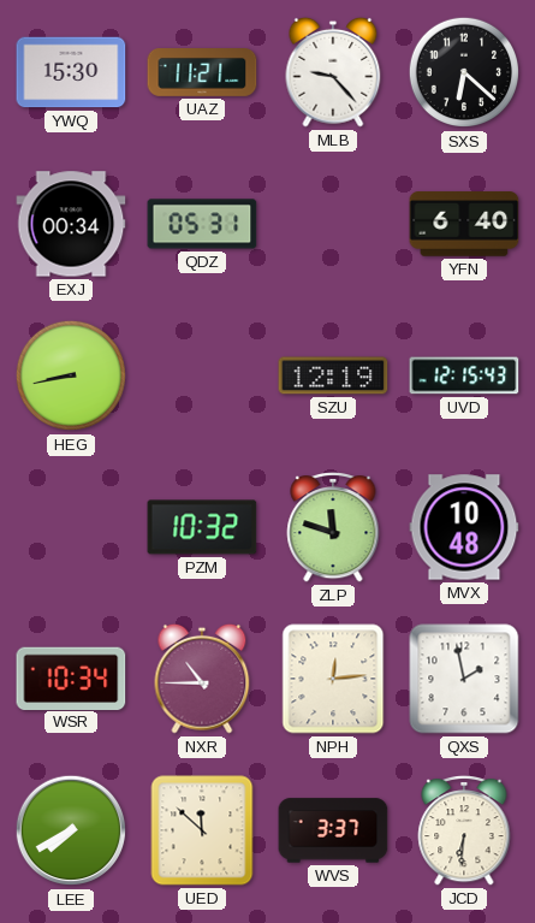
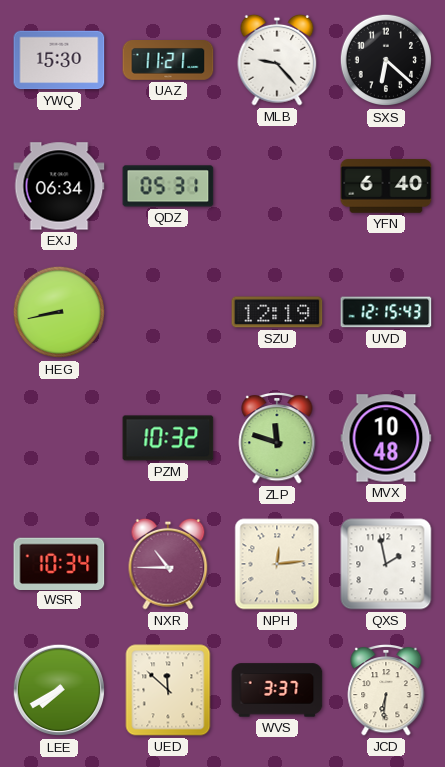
EXJ: 00:34 -> 06:34
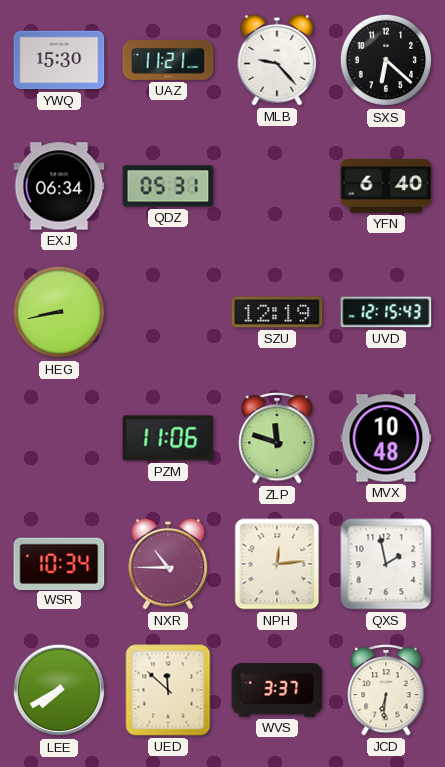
PZM: 10:32 -> 11:06
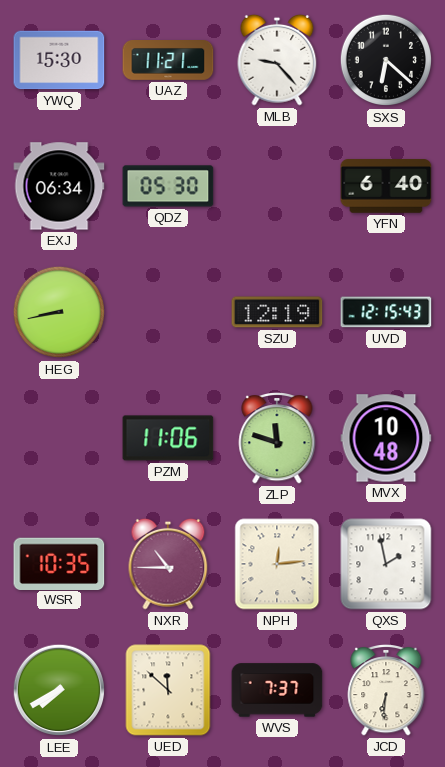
QDZ: 05:31 -> 05:30
WSR: 10:34 -> 10:35
WVS: 3:37 -> 7:37
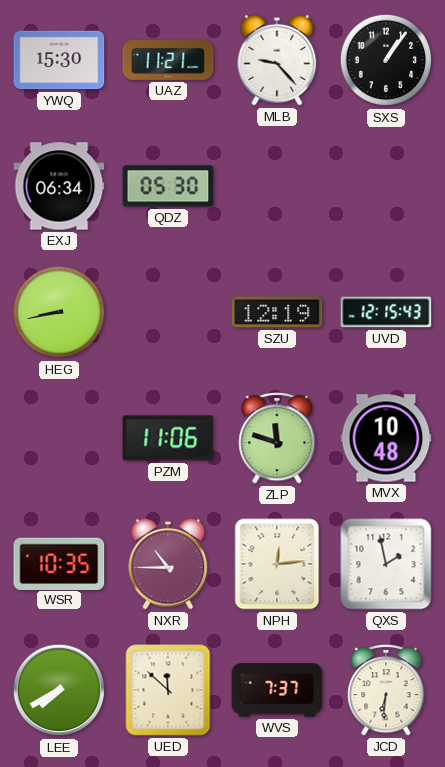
SXS: 6:22 -> 1:06
YFN: 6:40 -> none
